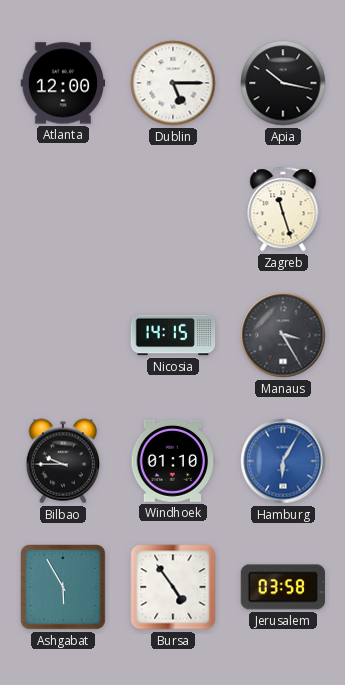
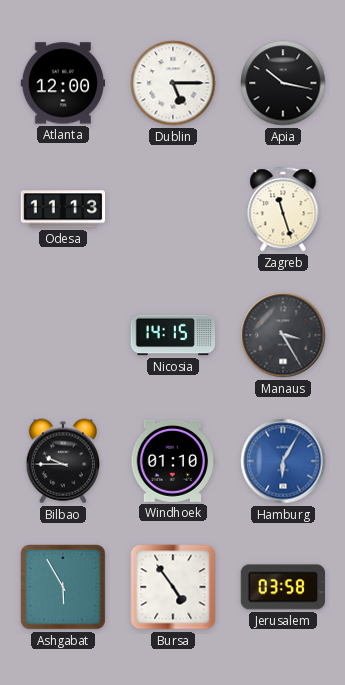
Odesa: none -> 11:13
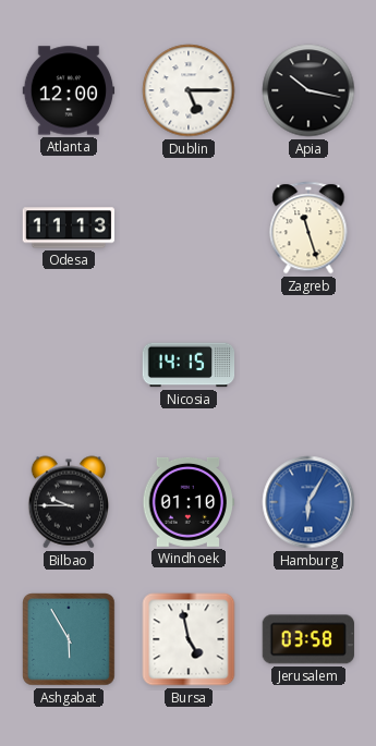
Manaus: 3:25 -> none
Bursa: 4:54 -> 4:58
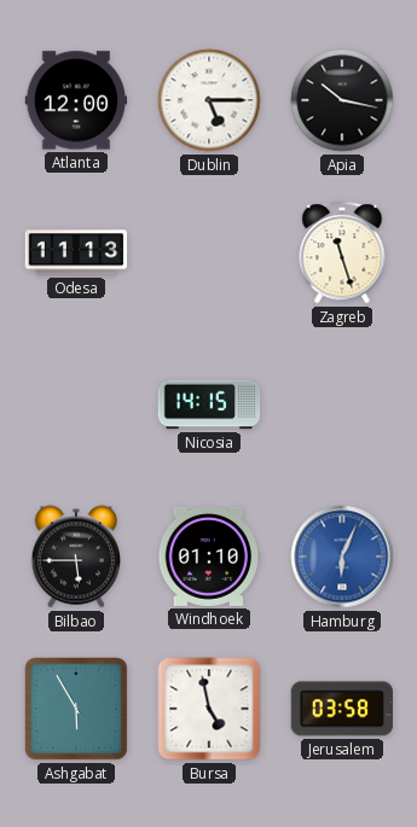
Bilbao: 9:45 -> 5:45
Hamburg: 6:05 -> 6:04
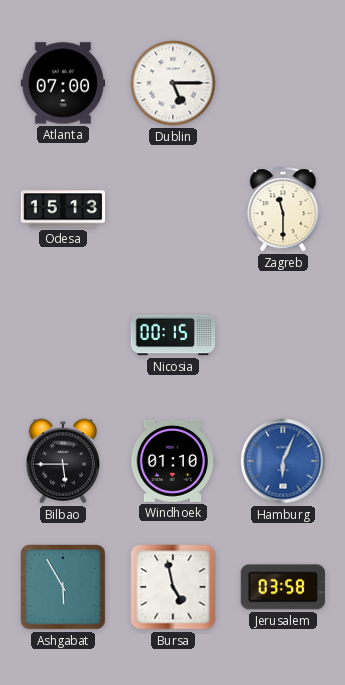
Atlanta: 12:00 -> 07:00
Apia: 10:17 -> none
Odesa: 11:13 -> 15:13
Zagreb: 11:27 -> 11:30
Nicosia: 14:15 -> 00:15
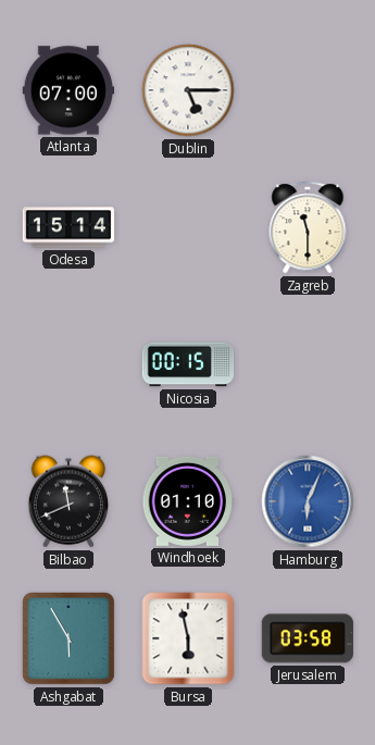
Odesa: 15:13 -> 15:14
Bilbao: 5:45 -> 11:41
Bursa: 4:58 -> 5:58
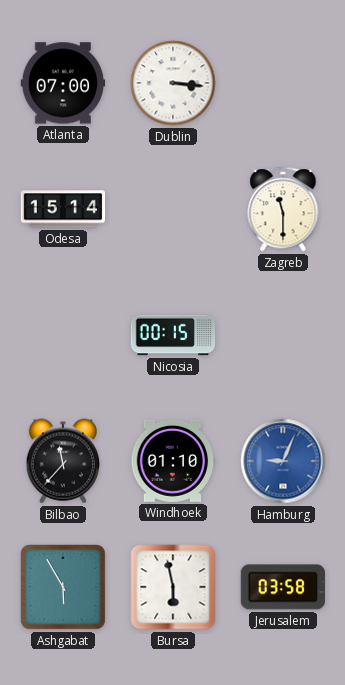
Dublin: 5:15 -> 3:16
Bilbao: 11:41 -> 11:37
Hamburg: 6:04 -> 9:04
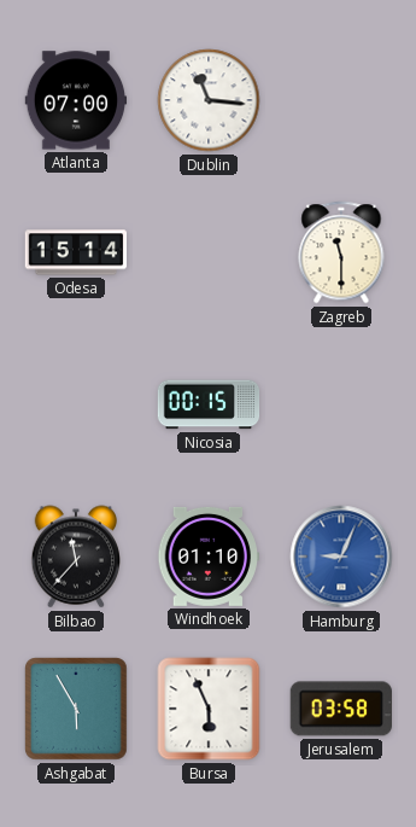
Dublin: 3:16 -> 11:16
Bursa: 5:58 -> 5:56
